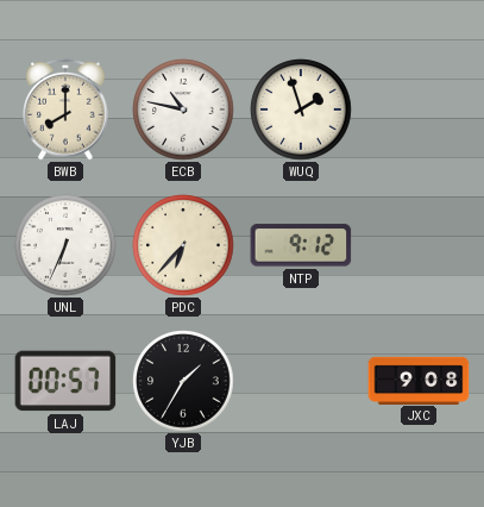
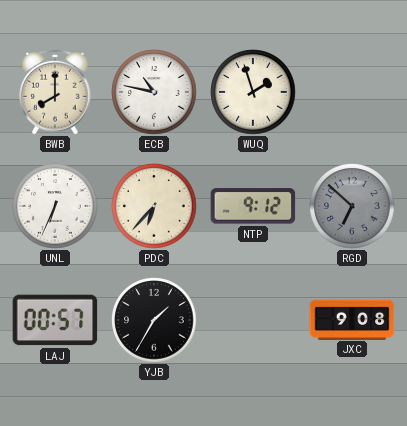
RGD: none -> 6:52
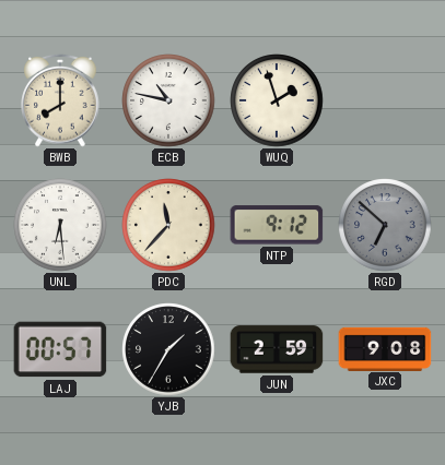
UNL: 6:34 -> 6:29
PDC: 6:37 -> 11:37
JUN: none -> 2:59
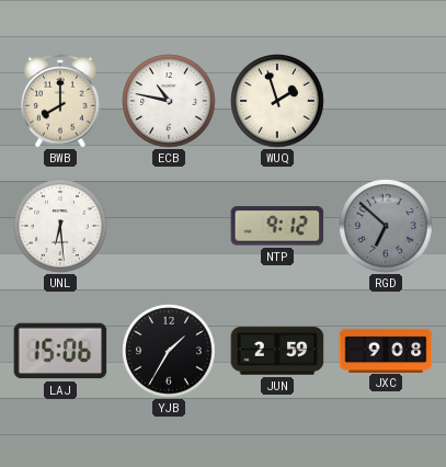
PDC: 11:37 -> none
LAJ: 00:57 -> 15:06
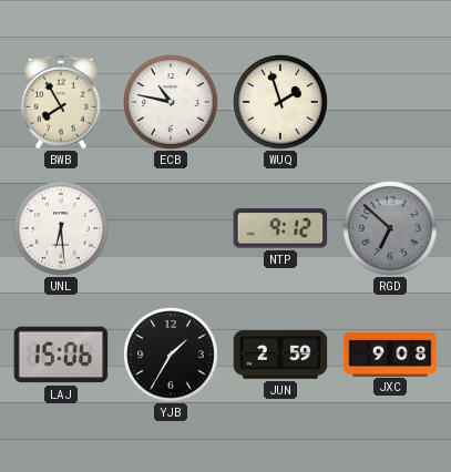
BWB: 8:00 -> 7:55
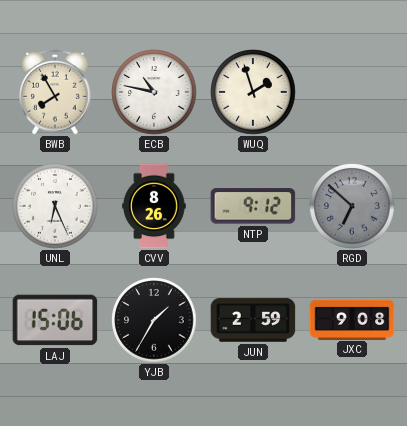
UNL: 6:29 -> 6:26
CVV: none -> 8:26
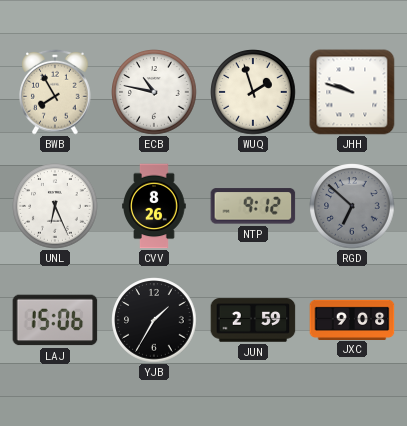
JHH: none -> 9:48
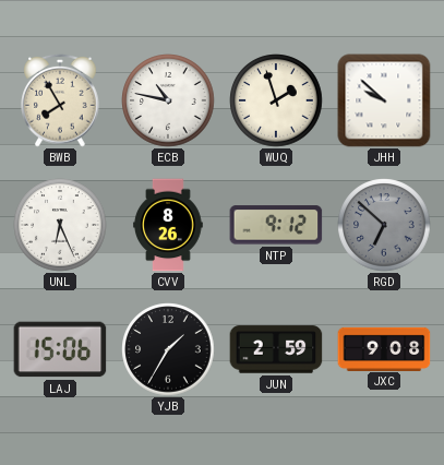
JHH: 9:48 -> 9:52
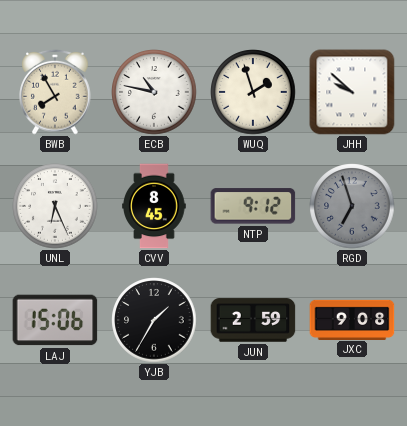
CVV: 8:26 -> 8:45
RGD: 6:52 -> 6:57
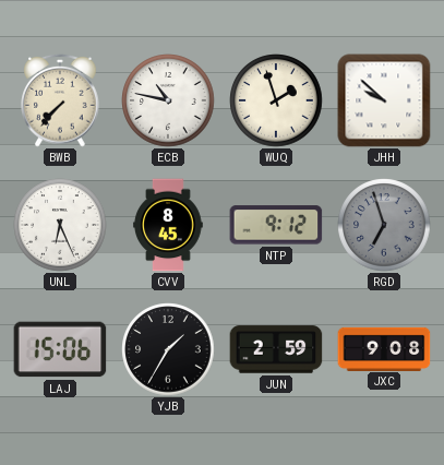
BWB: 7:55 -> 7:37
